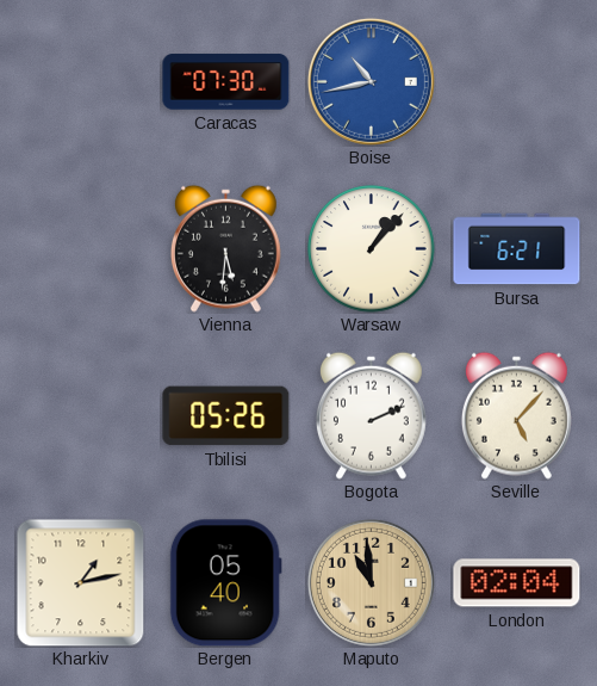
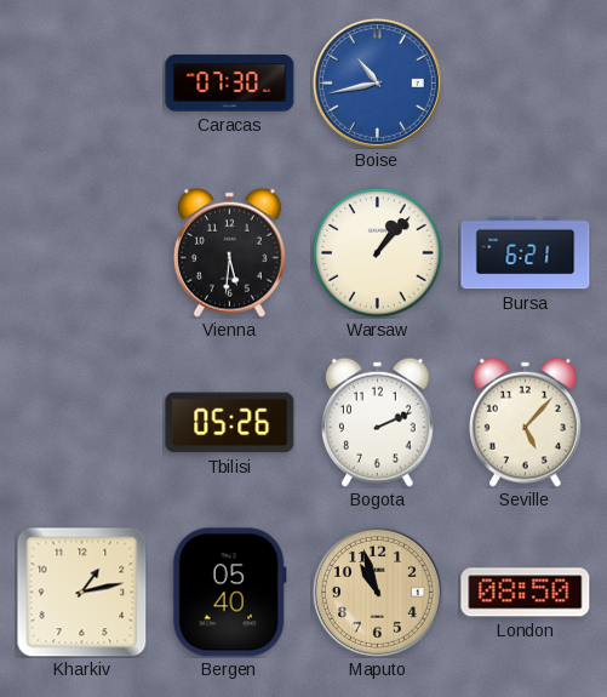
Maputo: 10:59 -> 10:57
London: 02:04 -> 08:50
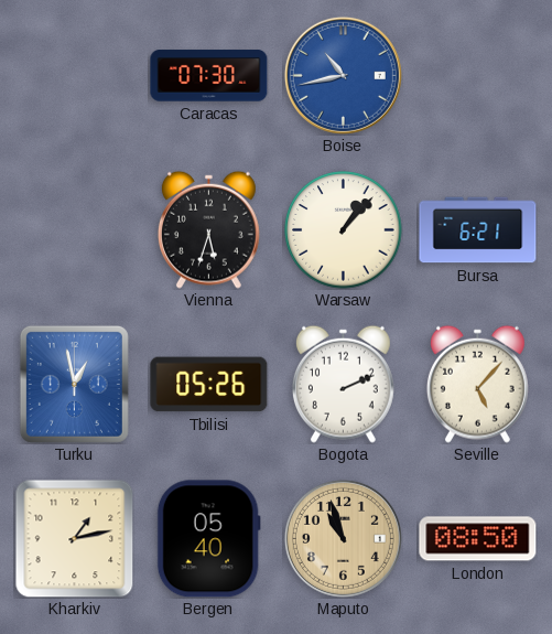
Vienna: 5:31 -> 5:33
Turku: none -> 12:58
